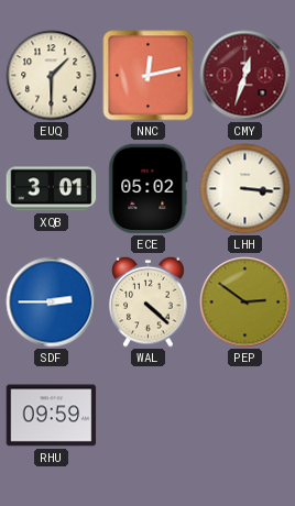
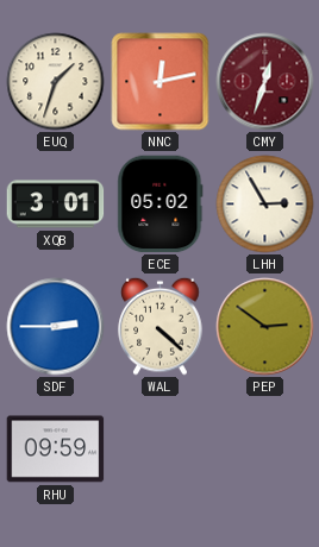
EUQ: 1:30 -> 1:33
LHH: 3:16 -> 2:55
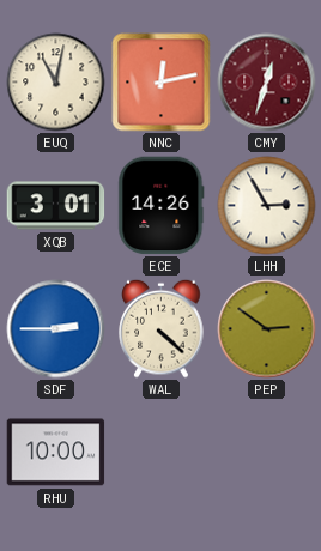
EUQ: 1:33 -> 11:02
ECE: 05:02 -> 14:26
RHU: 09:59 -> 10:00
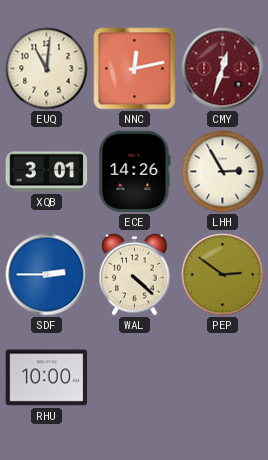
EUQ: 11:02 -> 11:01
